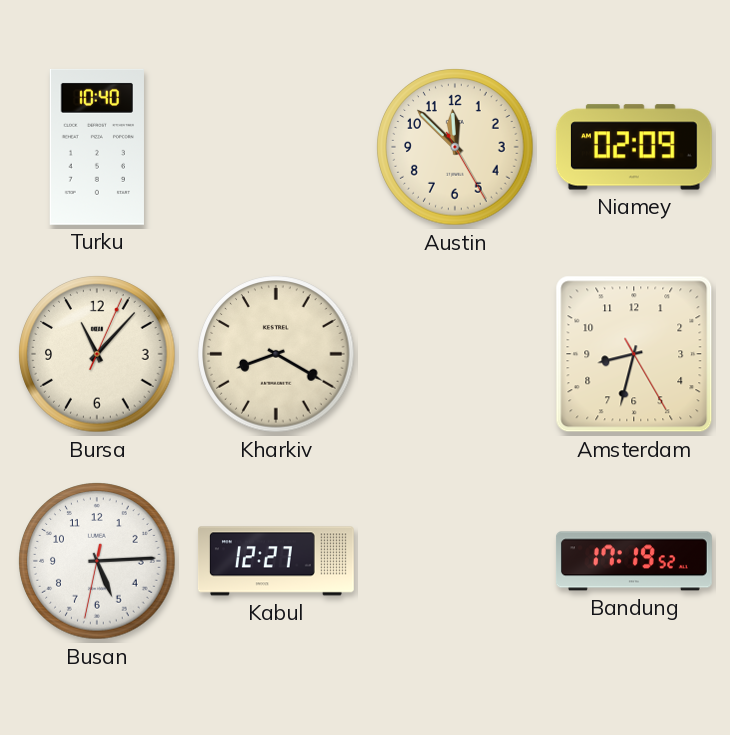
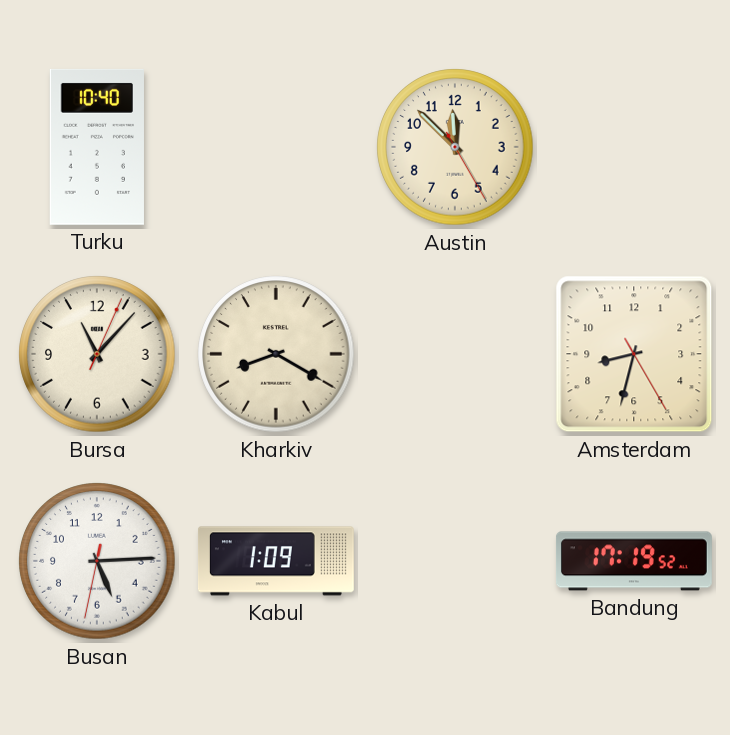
Niamey: 02:09 -> none
Kabul: 12:27 -> 1:09
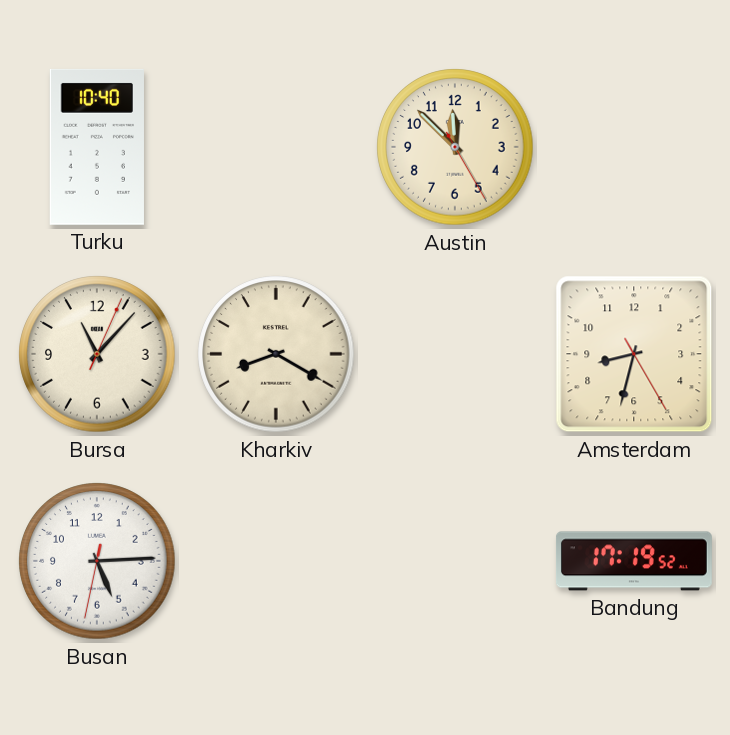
Kabul: 1:09 -> none
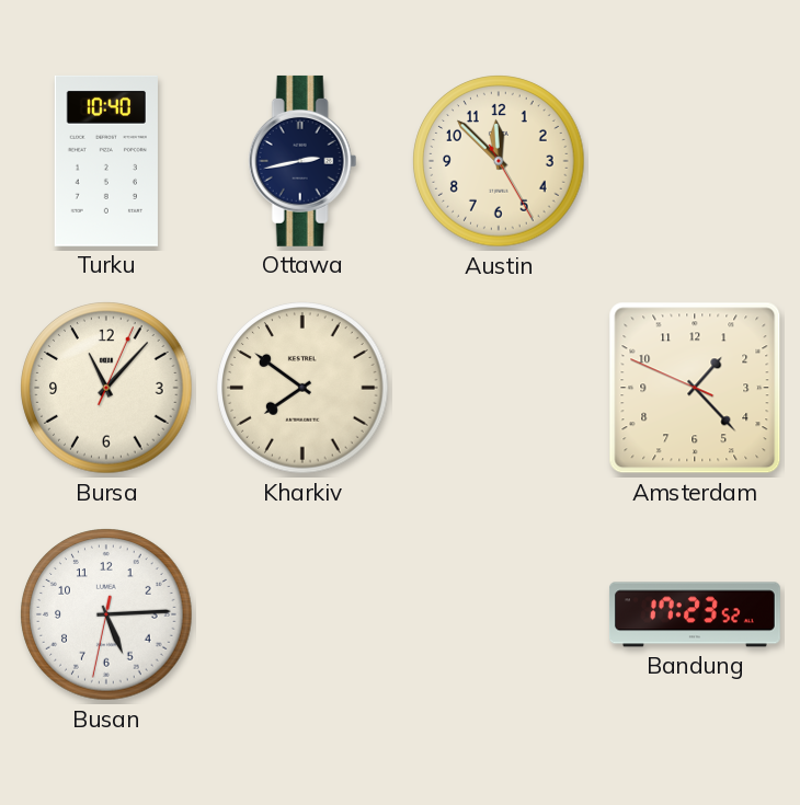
Ottawa: none -> 2:43
Kharkiv: 8:20 -> 7:51
Amsterdam: 8:32 -> 1:22
Bandung: 17:19 -> 17:23
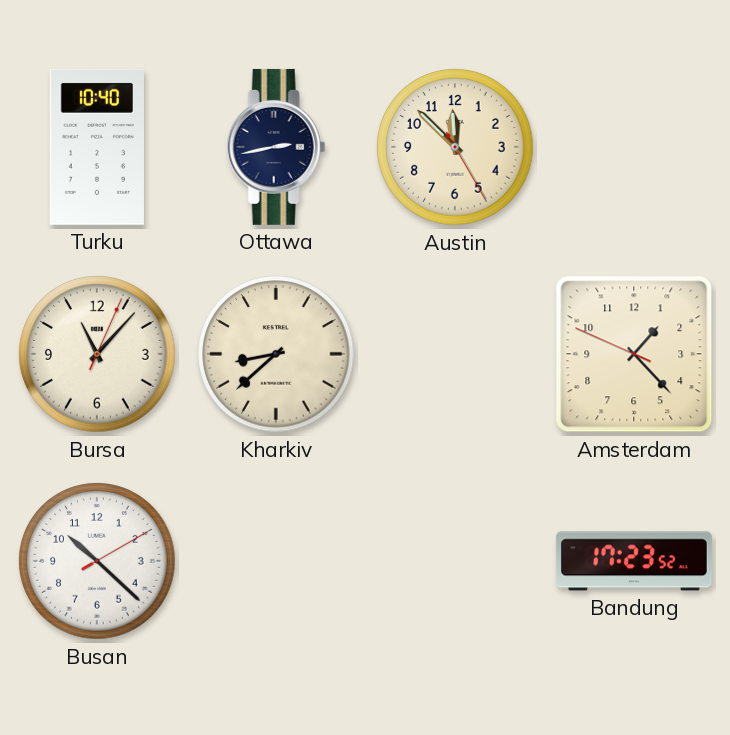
Kharkiv: 7:51 -> 8:38
Busan: 5:14 -> 10:22
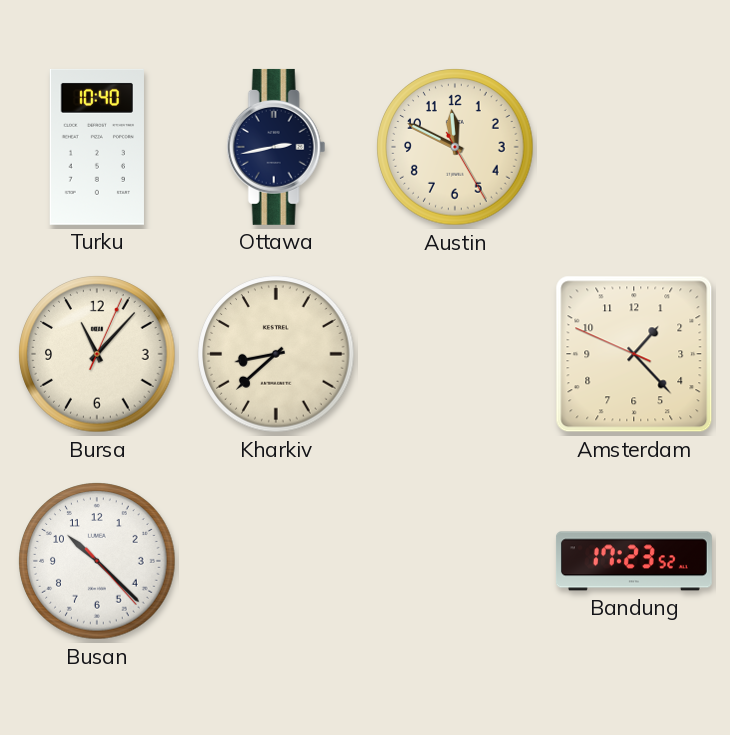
Austin: 11:52 -> 11:49
Busan: 10:22:10 -> 10:22:23
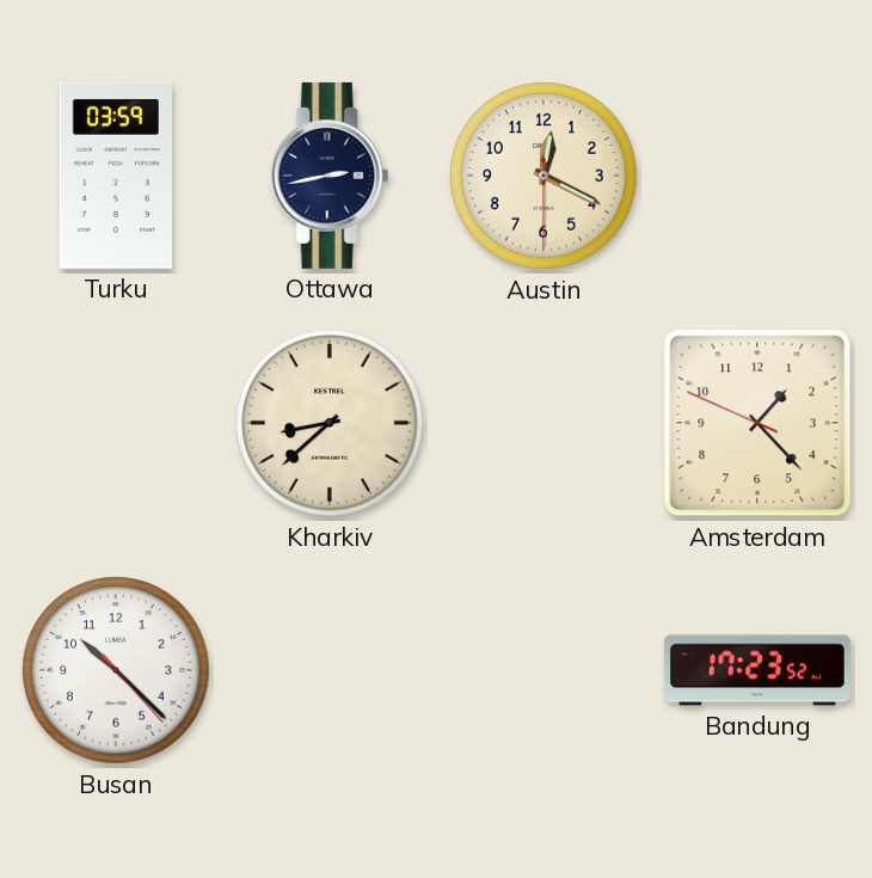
Turku: 10:40 -> 03:59
Austin: 11:49 -> 12:19
Bursa: 11:07 -> none
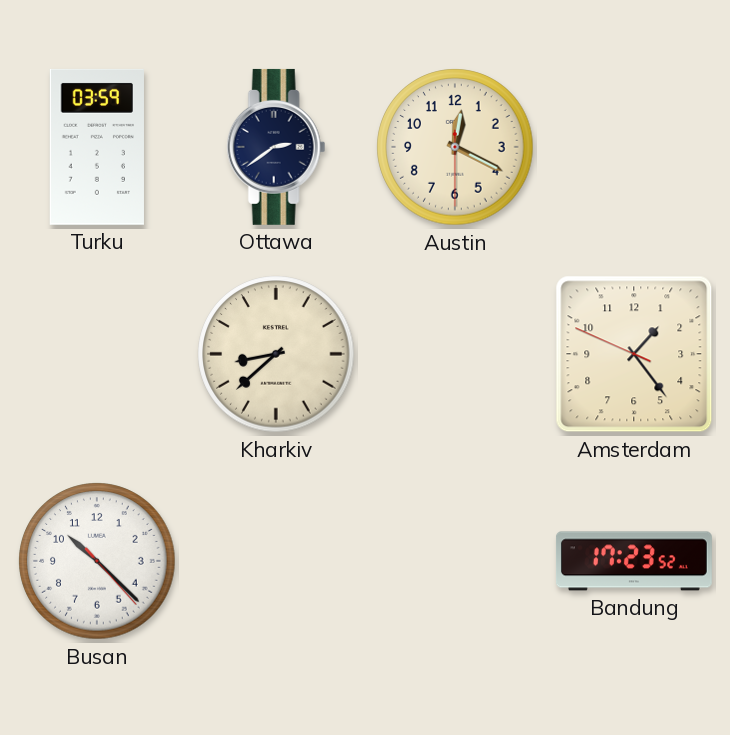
Ottawa: 2:43 -> 2:39
Amsterdam: 1:22 -> 1:23
